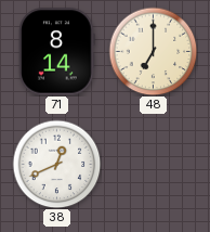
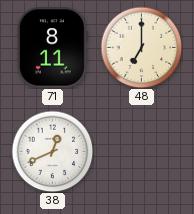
71: 8:14 -> 8:11
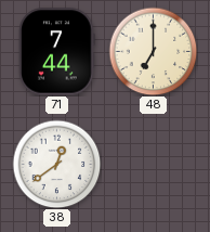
71: 8:11 -> 7:44
38: 12:41 -> 12:39
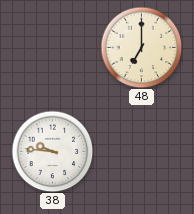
71: 7:44 -> none
38: 12:39 -> 9:46
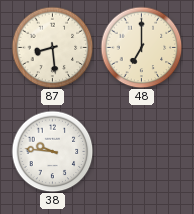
87: none -> 8:29
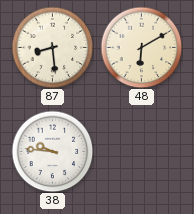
48: 7:00 -> 6:10
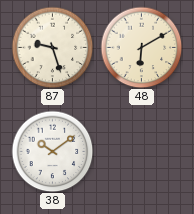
87: 8:29 -> 9:27
38: 9:46 -> 10:09
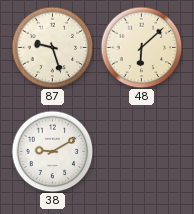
48: 6:10 -> 6:08
38: 10:09 -> 9:10
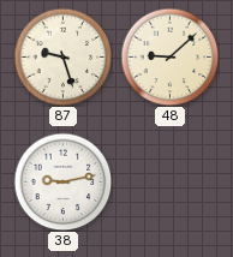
48: 6:08 -> 9:08
38: 9:10 -> 9:13
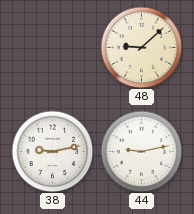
87: 9:27 -> none
44: none -> 9:13
